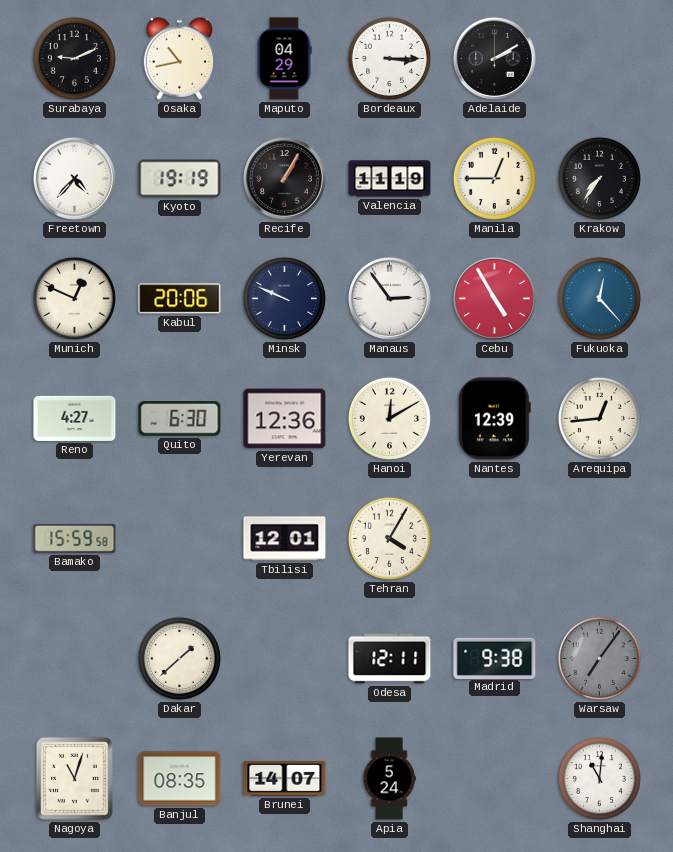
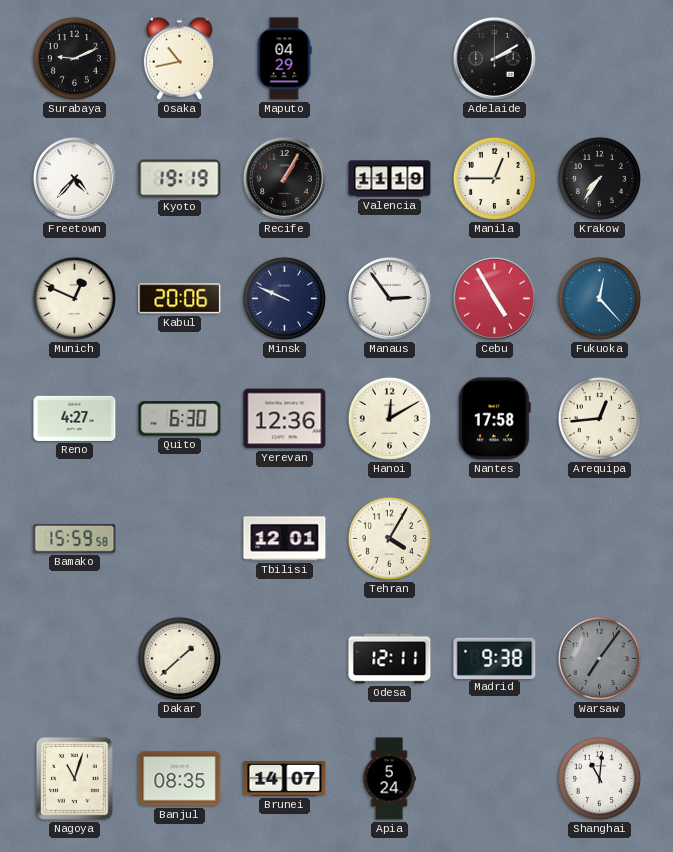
Bordeaux: 3:15 -> none
Nantes: 12:39 -> 17:58
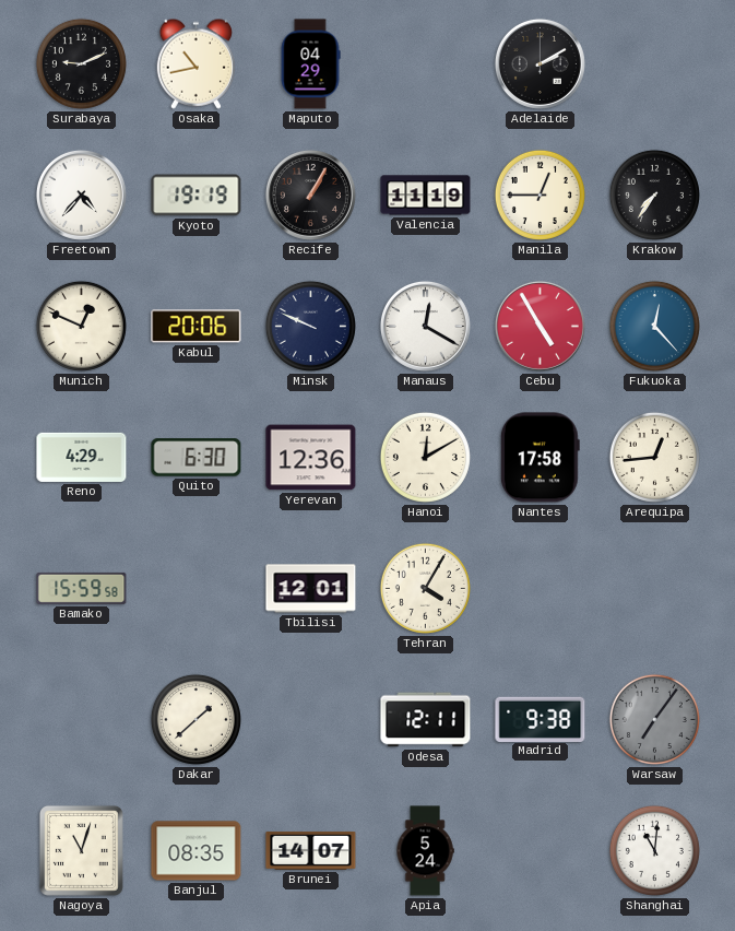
Manaus: 2:54 -> 12:20
Reno: 4:27 -> 4:29
